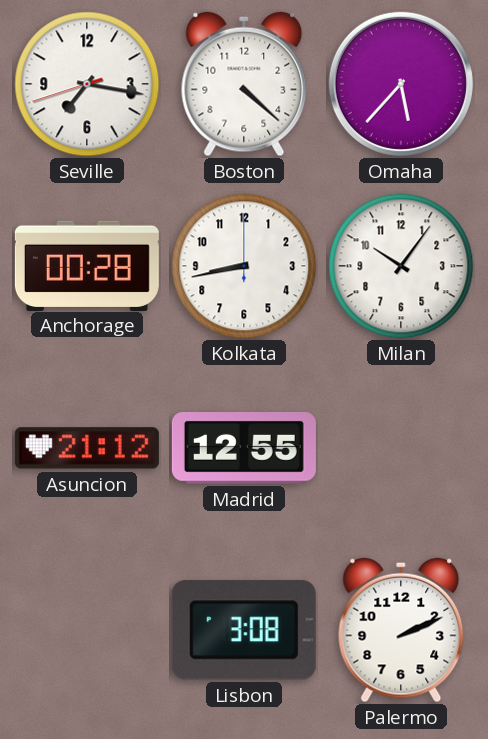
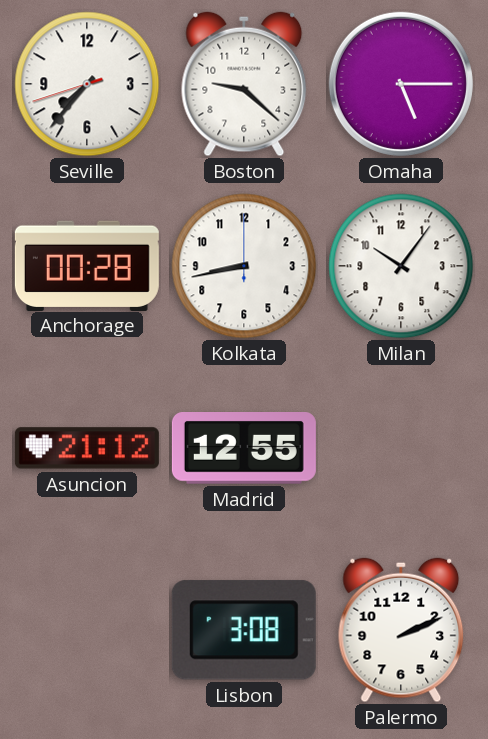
Seville: 7:16 -> 7:36
Boston: 4:22 -> 9:22
Omaha: 5:37 -> 5:15
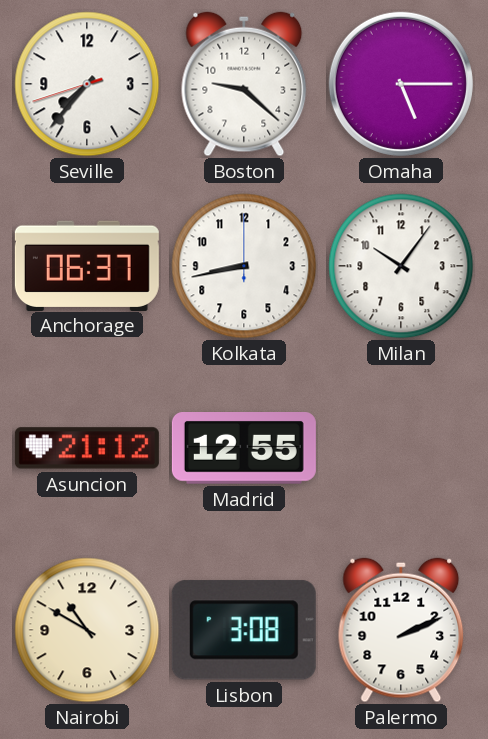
Anchorage: 00:28 -> 06:37
Nairobi: none -> 10:50
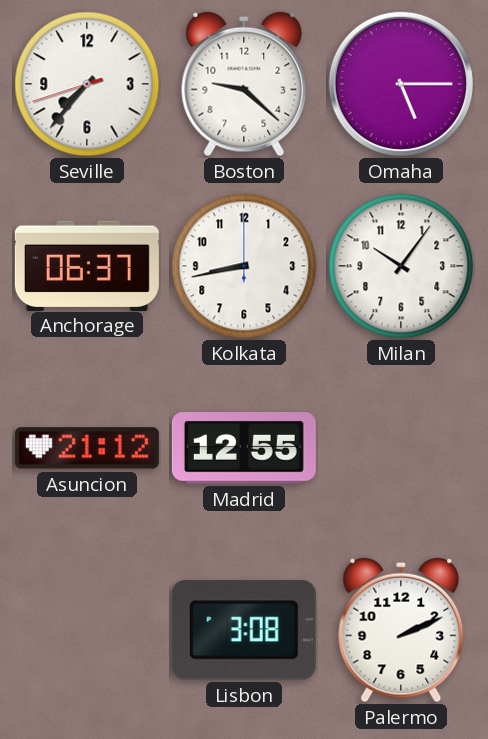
Nairobi: 10:50 -> none
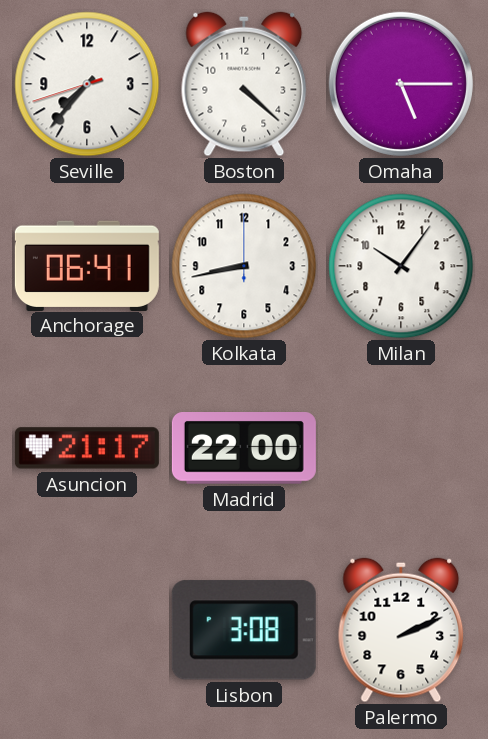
Boston: 9:22 -> 4:22
Anchorage: 06:37 -> 06:41
Asuncion: 21:12 -> 21:17
Madrid: 12:55 -> 22:00
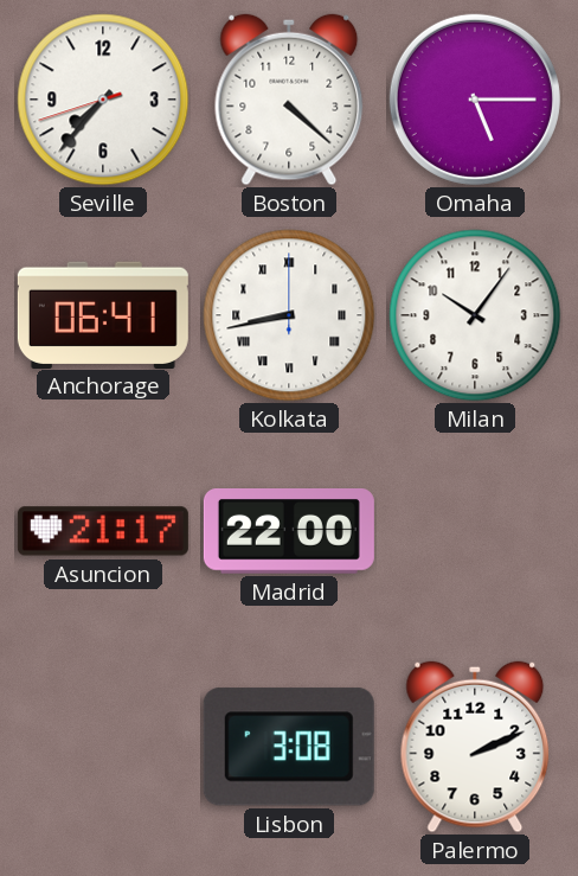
Kolkata numerals: Arabic -> Roman
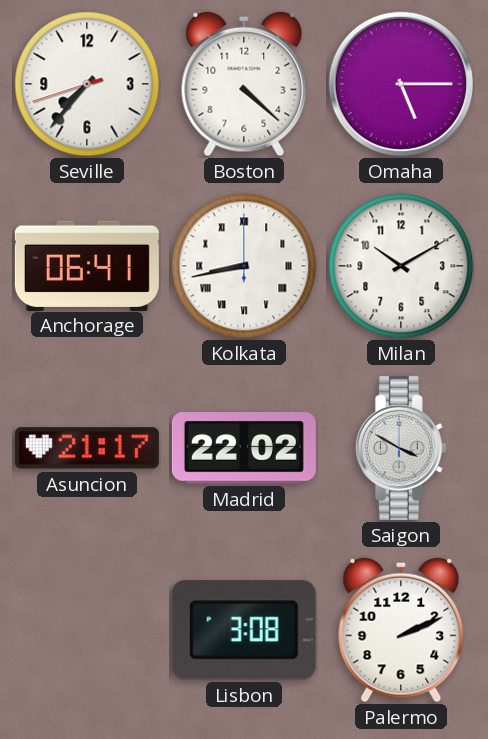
Milan: 10:06 -> 10:10
Madrid: 22:00 -> 22:02
Saigon: none -> 3:50
